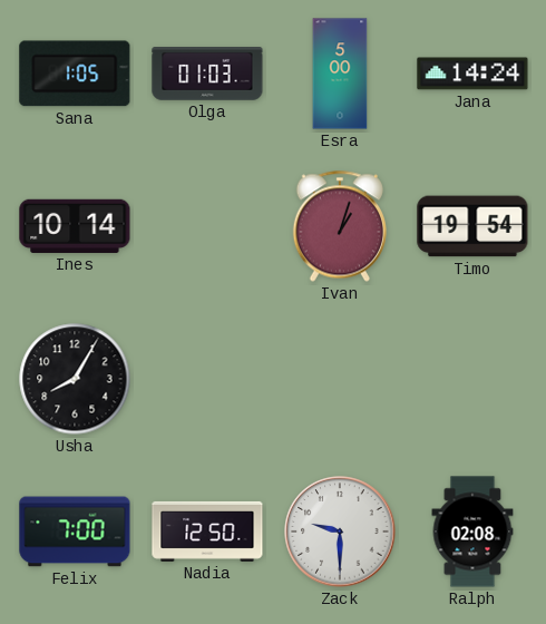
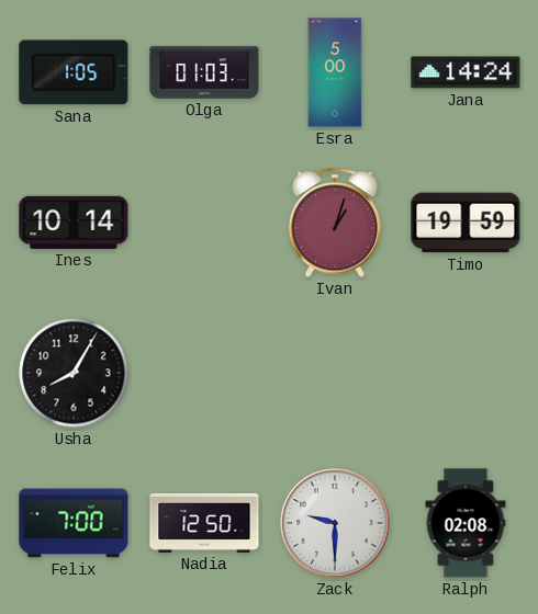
Timo: 19:54 -> 19:59
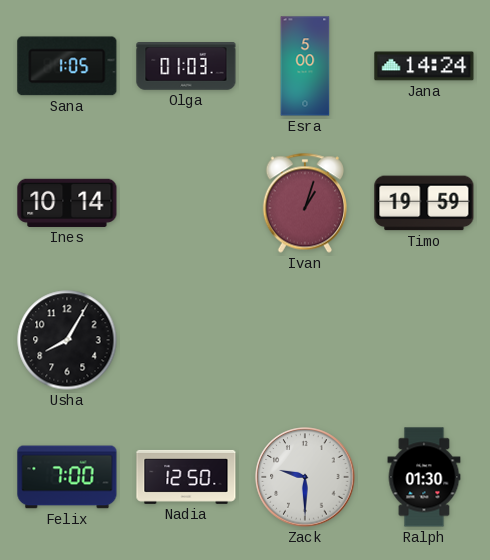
Ralph: 02:08 -> 01:30
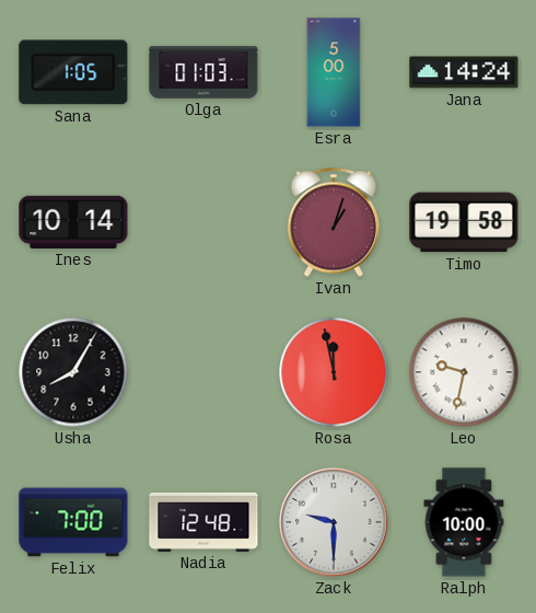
Timo: 19:59 -> 19:58
Rosa: none -> 11:58
Leo: none -> 9:32
Nadia: 12:50 -> 12:48
Ralph: 01:30 -> 10:00
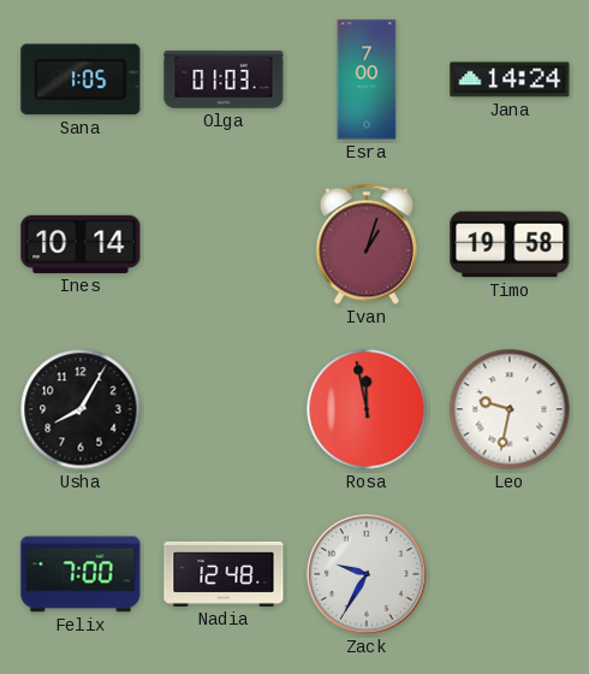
Esra: 5:00 -> 7:00
Zack: 9:30 -> 9:35
Ralph: 10:00 -> none
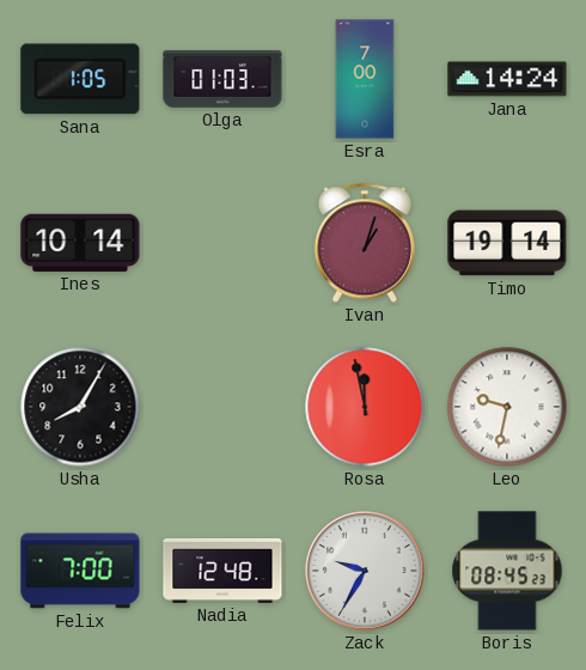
Timo: 19:58 -> 19:14
Boris: none -> 08:45
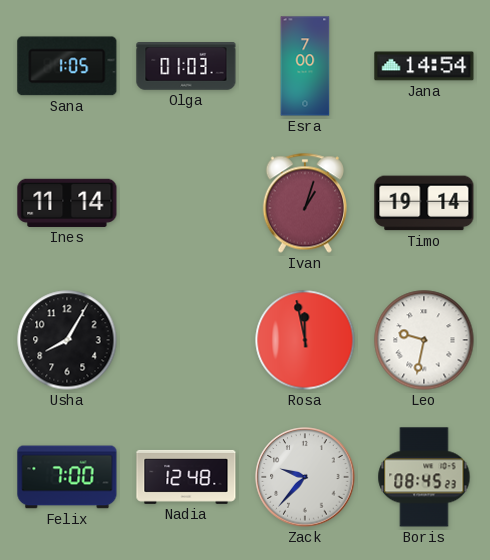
Jana: 14:24 -> 14:54
Ines: 10:14 -> 11:14
Zack: 9:35 -> 9:37
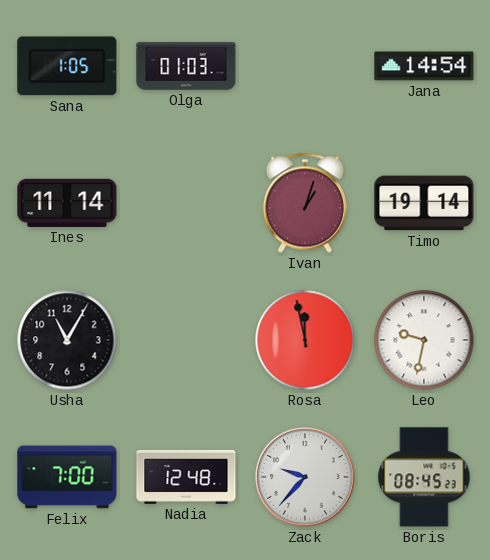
Esra: 7:00 -> none
Usha: 8:05 -> 11:05
